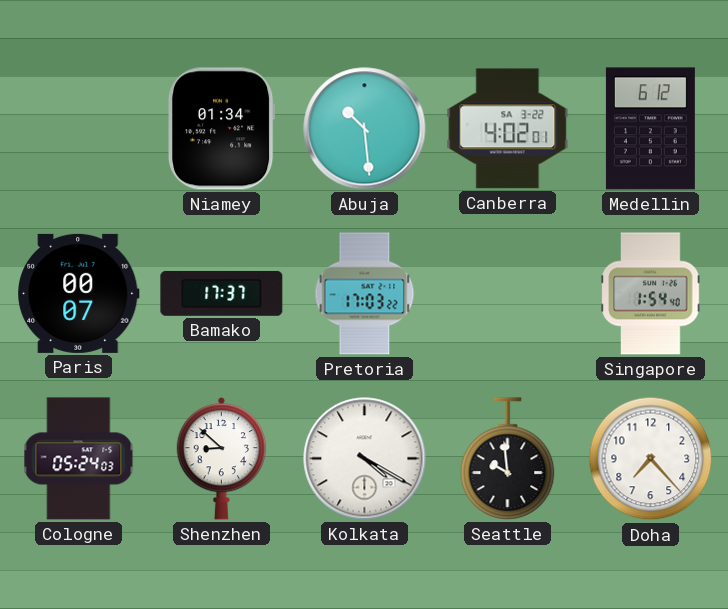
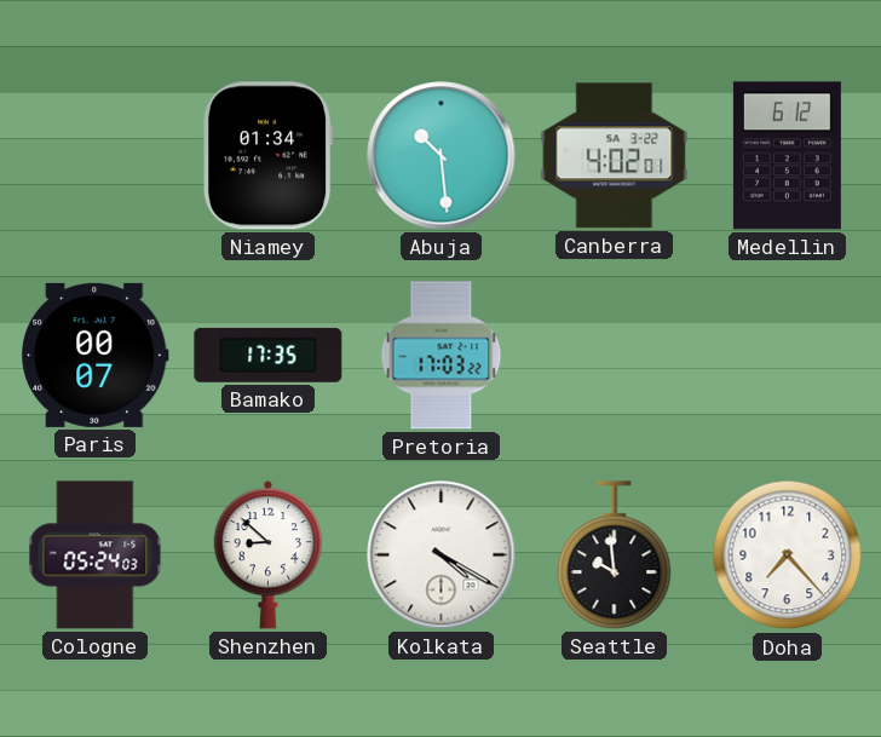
Bamako: 17:37 -> 17:35
Singapore: 1:54 -> none
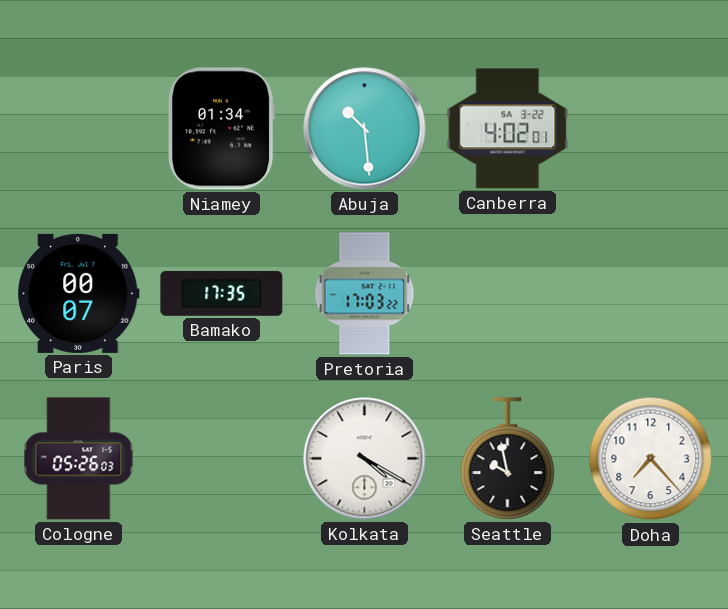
Medellin: 6:12 -> none
Cologne: 05:24 -> 05:26
Shenzhen: 8:52 -> none
Seattle: 9:59 -> 9:58
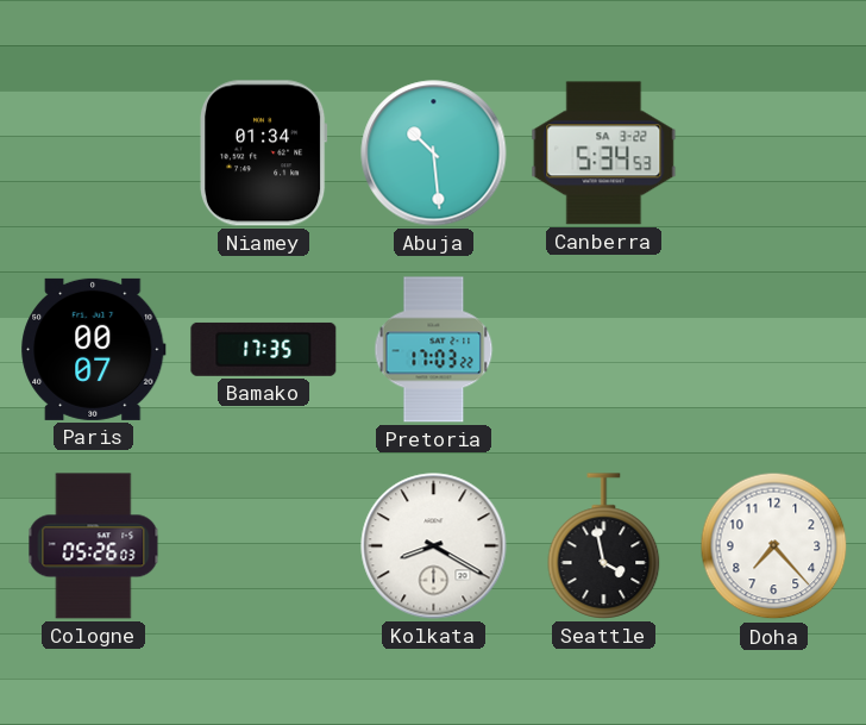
Canberra: 4:02 -> 5:34
Kolkata: 4:20 -> 8:20
Seattle: 9:58 -> 3:58
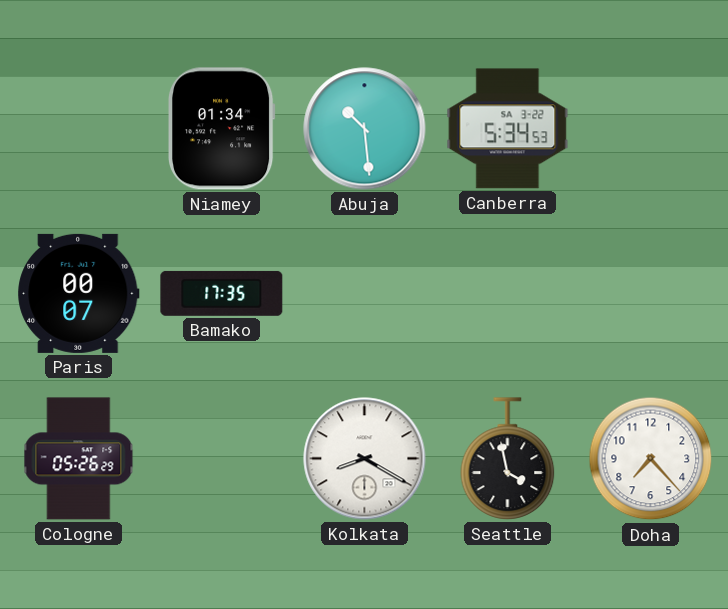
Pretoria: 17:03 -> none
Cologne: 05:26:03 -> 05:26:29
